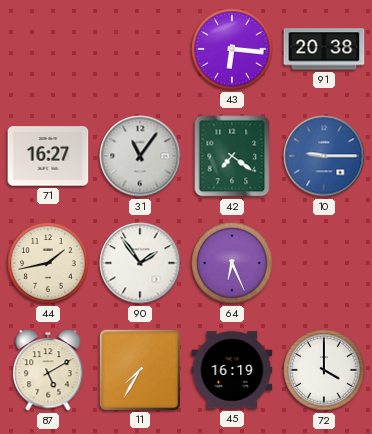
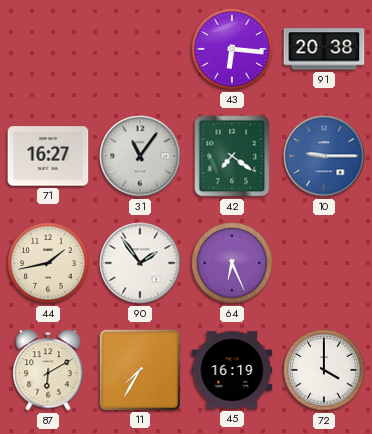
87: 5:10 -> 6:10
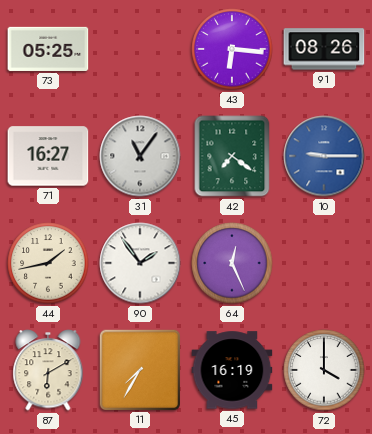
73: none -> 05:25
91: 20:38 -> 08:26
64: 6:26 -> 12:26
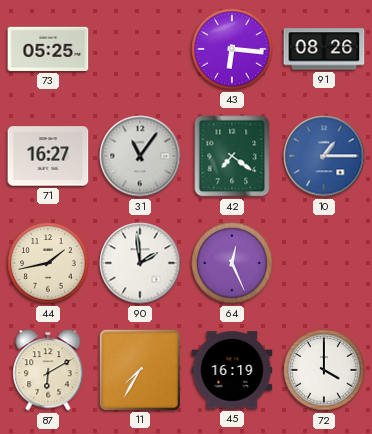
10: 9:15 -> 1:15
90: 1:54 -> 1:59
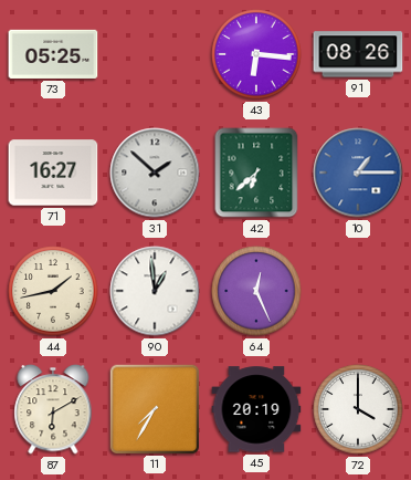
31: 11:06 -> 1:52
42: 7:21 -> 6:38
90: 1:59 -> 12:59
45: 16:19 -> 20:19
